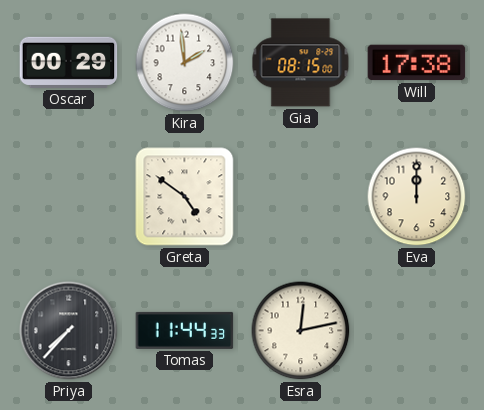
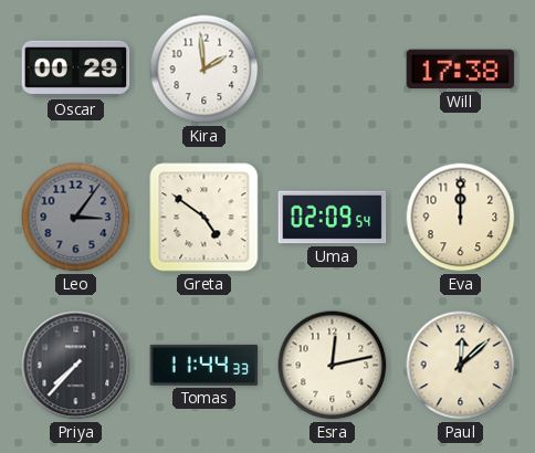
Gia: 08:15 -> none
Leo: none -> 3:06
Uma: none -> 02:09
Paul: none -> 12:08
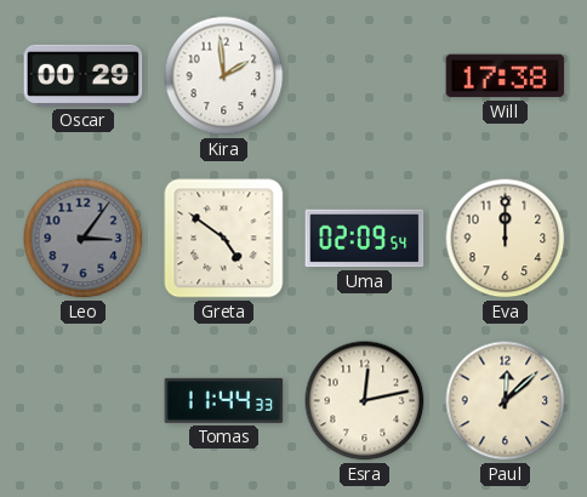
Priya: 7:37 -> none
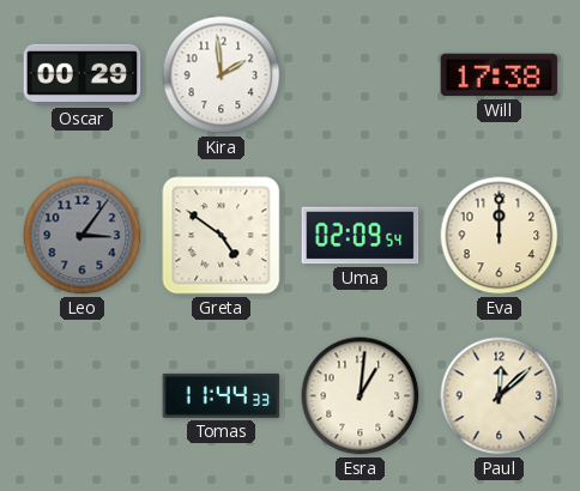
Esra: 12:13 -> 1:01
